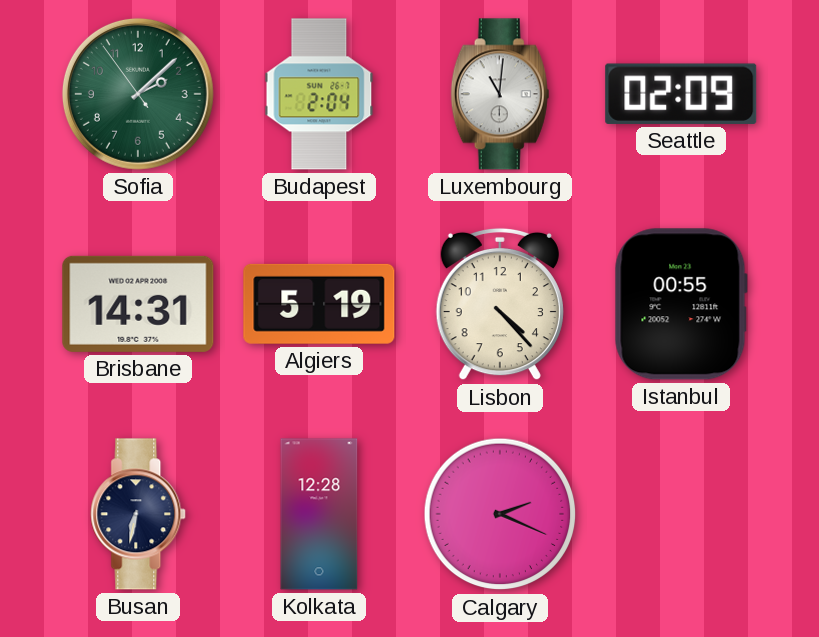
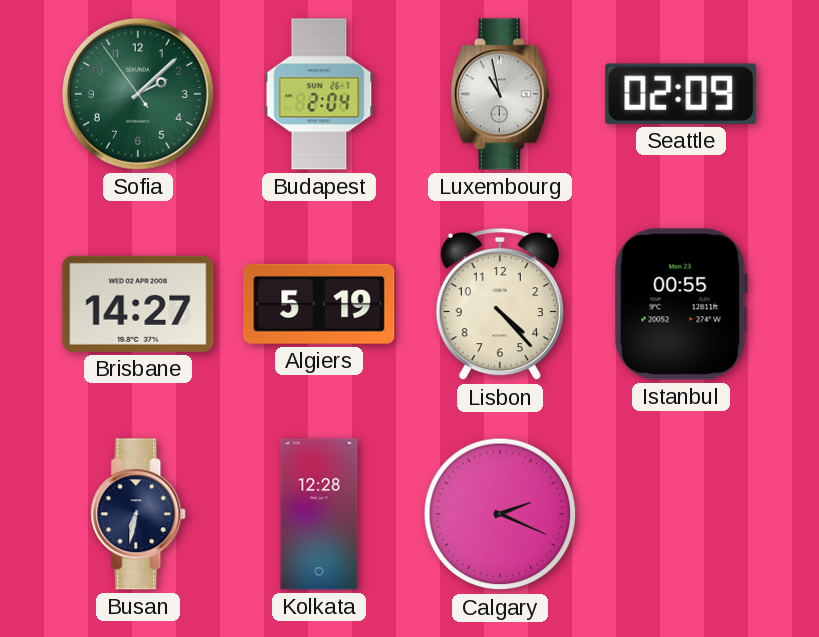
Luxembourg: 11:01 -> 10:58
Brisbane: 14:31 -> 14:27
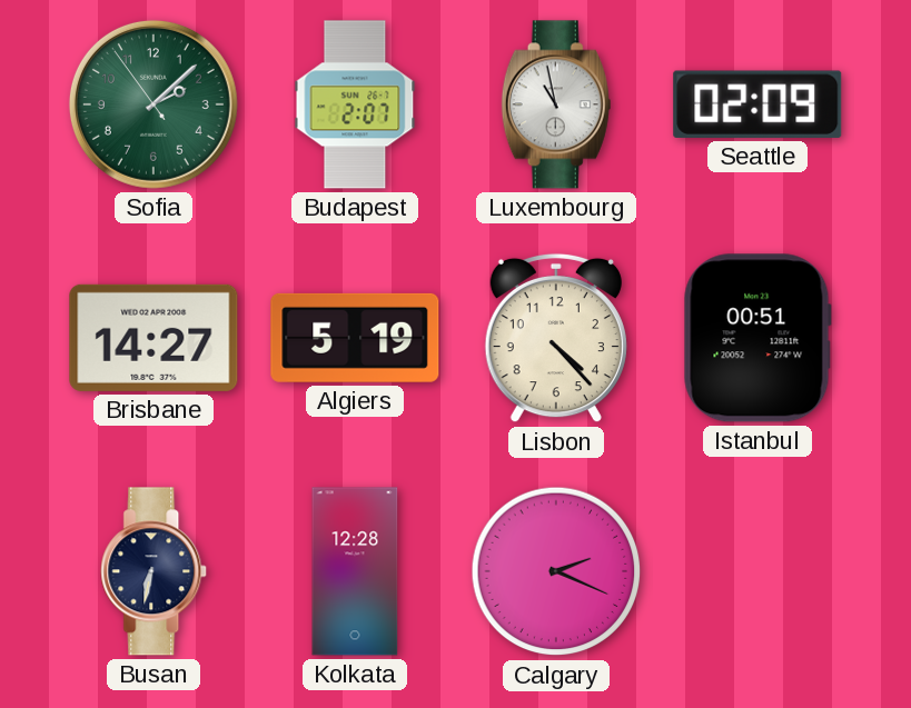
Budapest: 2:04 -> 2:07
Istanbul: 00:55 -> 00:51
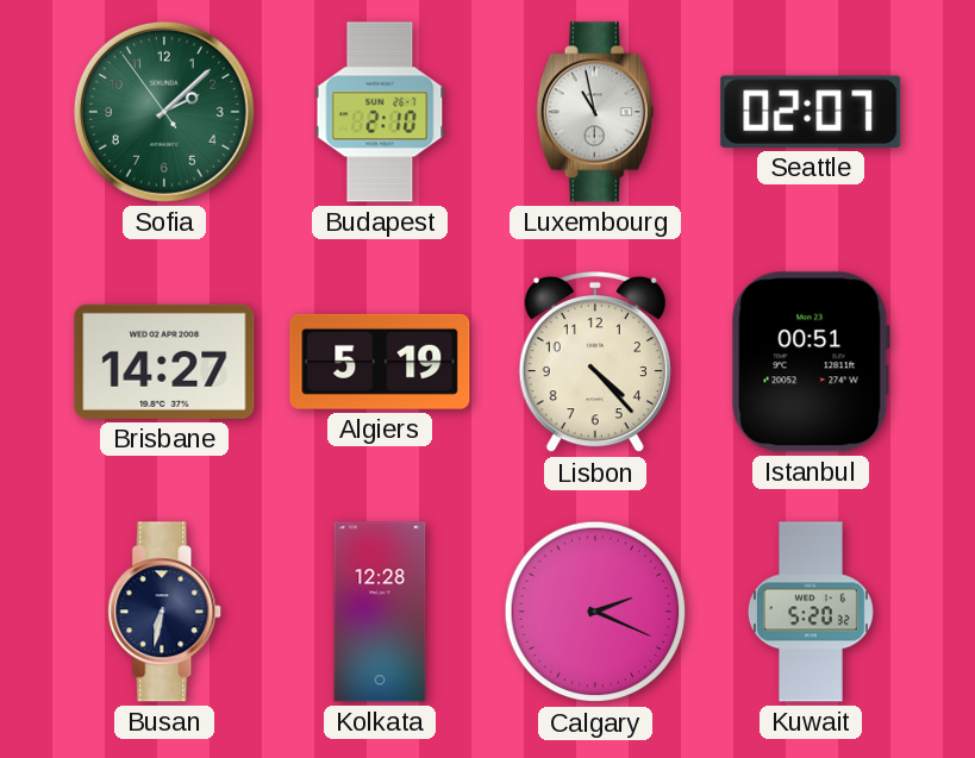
Budapest: 2:07 -> 2:10
Seattle: 02:09 -> 02:07
Kuwait: none -> 5:20
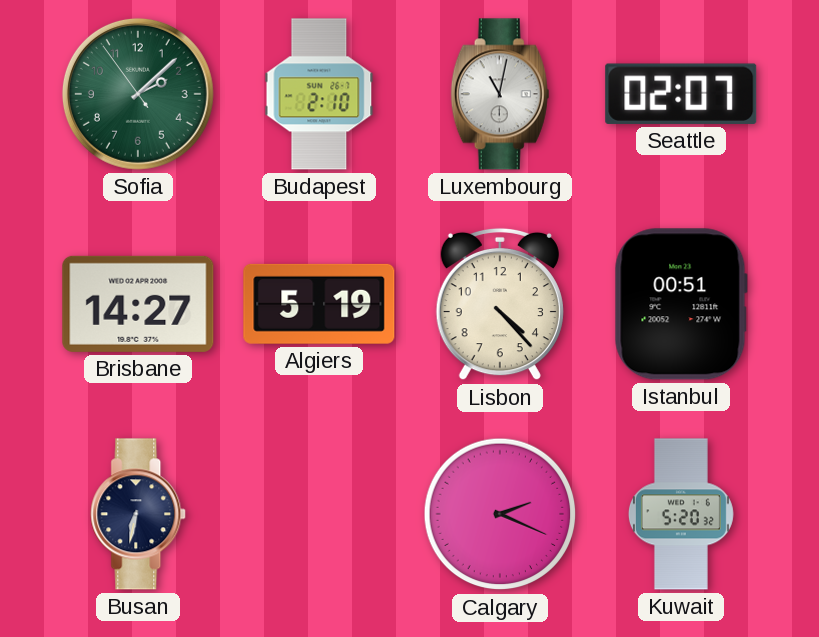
Luxembourg: 10:58 -> 11:02
Kolkata: 12:28 -> none
